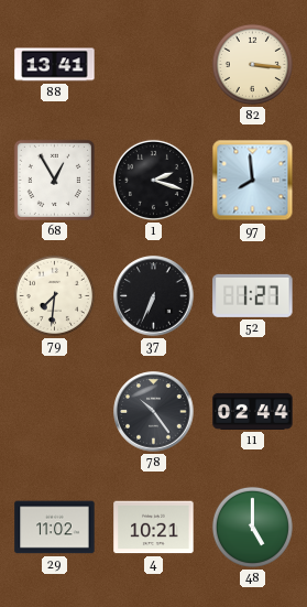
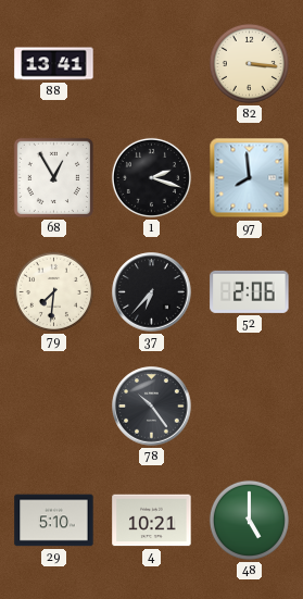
37: 6:34 -> 6:37
52: 1:27 -> 2:06
11: 02:44 -> none
29: 11:02 -> 5:10
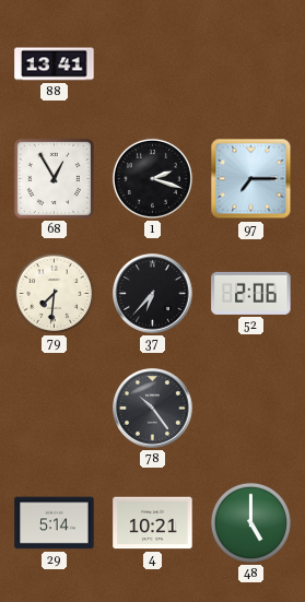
82: 3:16 -> none
97: 7:59 -> 7:15
29: 5:10 -> 5:14
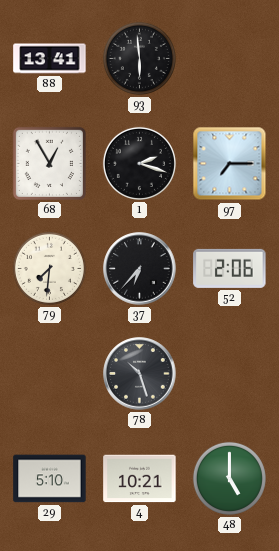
93: none -> 5:59
78: 10:24 -> 10:27
29: 5:14 -> 5:10
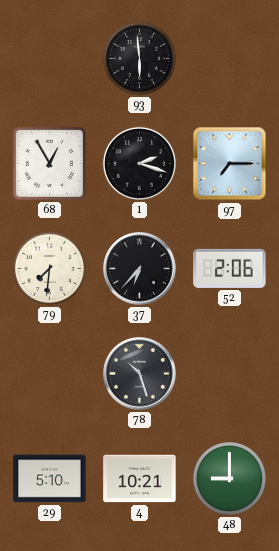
88: 13:41 -> none
48: 5:00 -> 9:00
